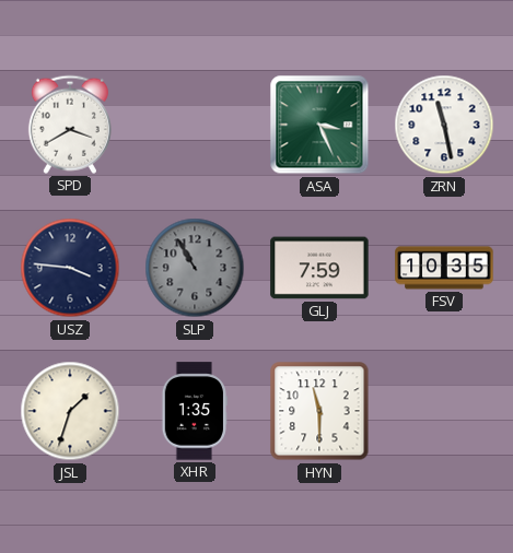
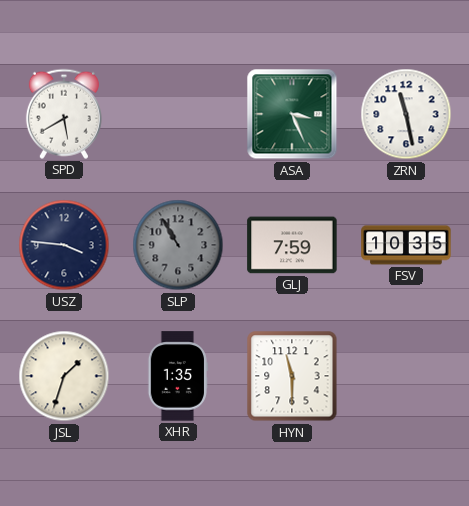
SPD: 3:40 -> 5:40
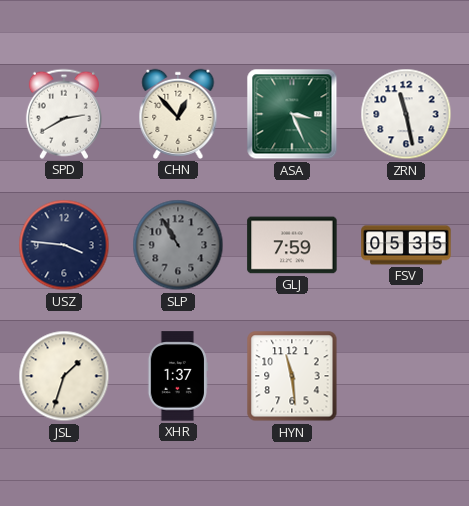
SPD: 5:40 -> 2:40
CHN: none -> 12:53
FSV: 10:35 -> 05:35
XHR: 1:35 -> 1:37
HYN: 11:30 -> 11:29
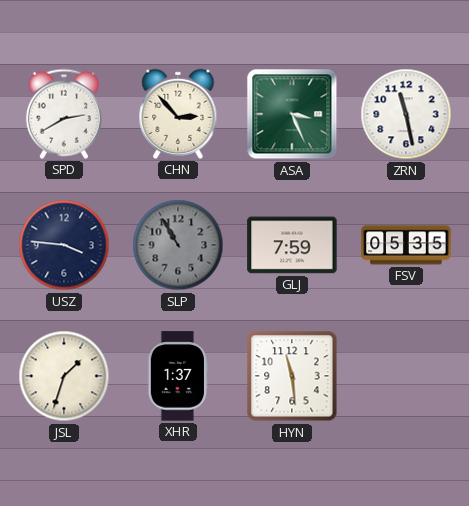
CHN: 12:53 -> 2:53
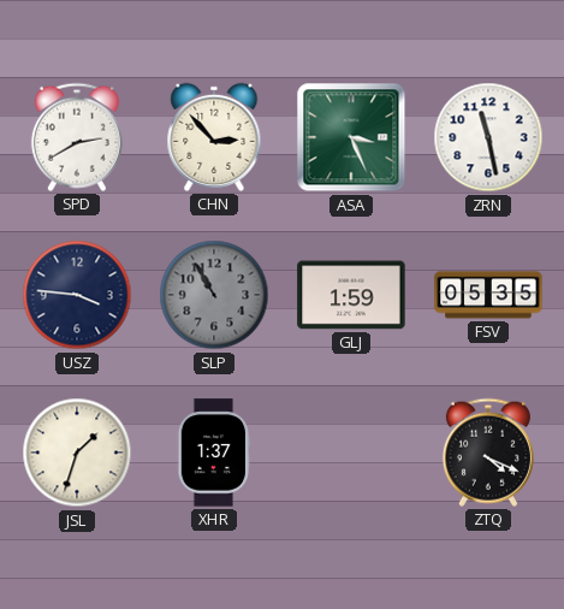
GLJ: 7:59 -> 1:59
HYN: 11:29 -> none
ZTQ: none -> 4:19
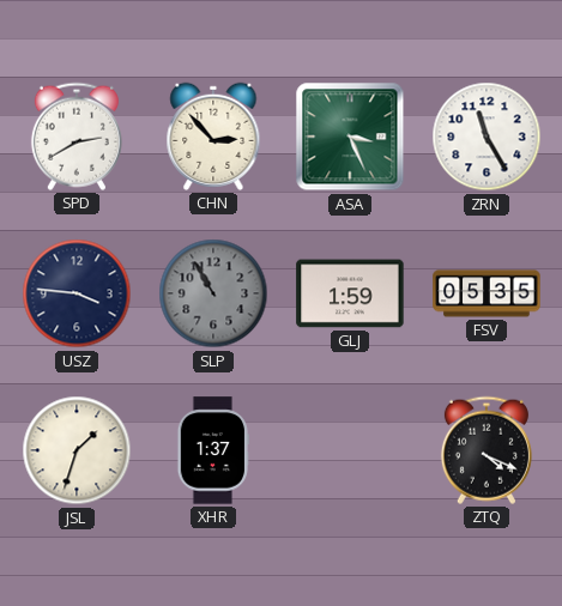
ZRN: 11:28 -> 11:25
